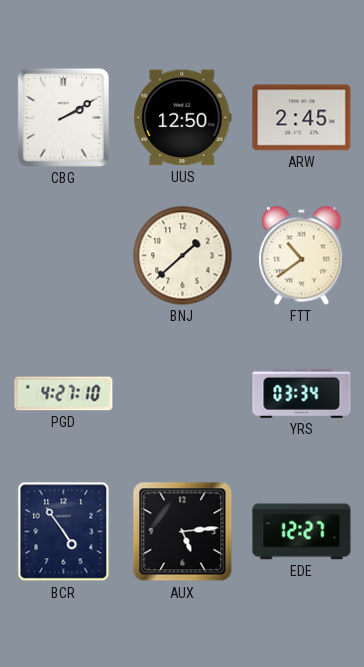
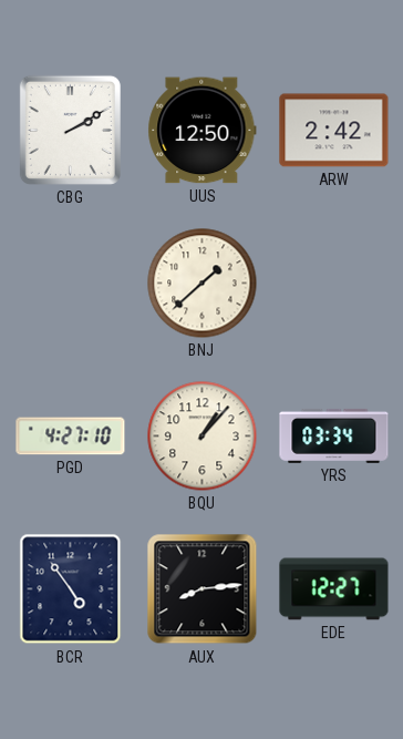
ARW: 2:45 -> 2:42
FTT: 10:39 -> none
BQU: none -> 1:07
AUX: 5:14 -> 8:14
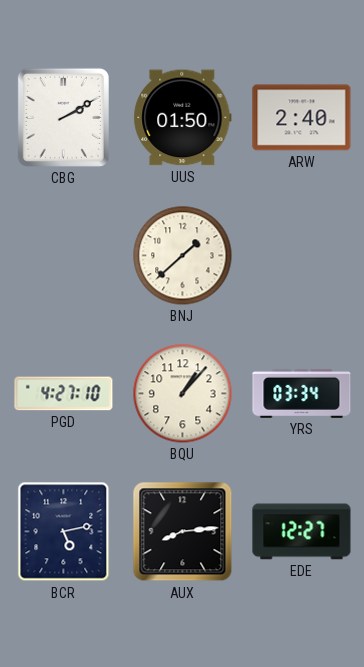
UUS: 12:50 -> 01:50
ARW: 2:42 -> 2:40
BCR: 4:54 -> 5:13
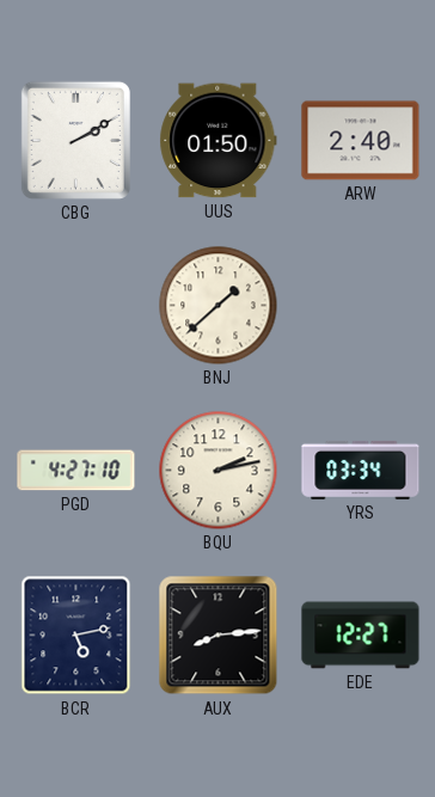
BQU: 1:07 -> 2:13
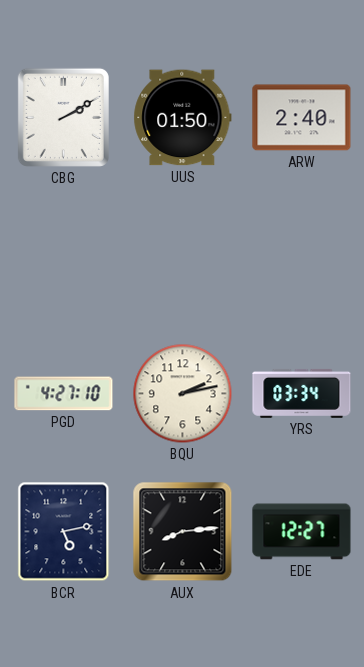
BNJ: 1:38 -> none
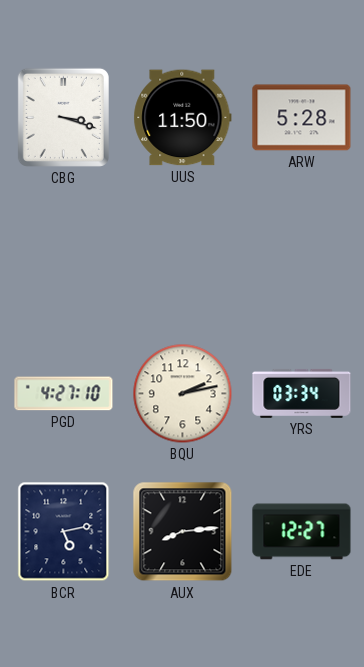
CBG: 2:10 -> 3:18
UUS: 01:50 -> 11:50
ARW: 2:40 -> 5:28
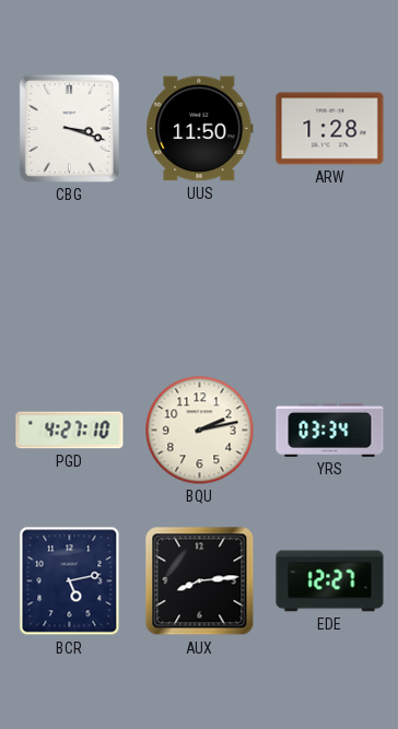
ARW: 5:28 -> 1:28
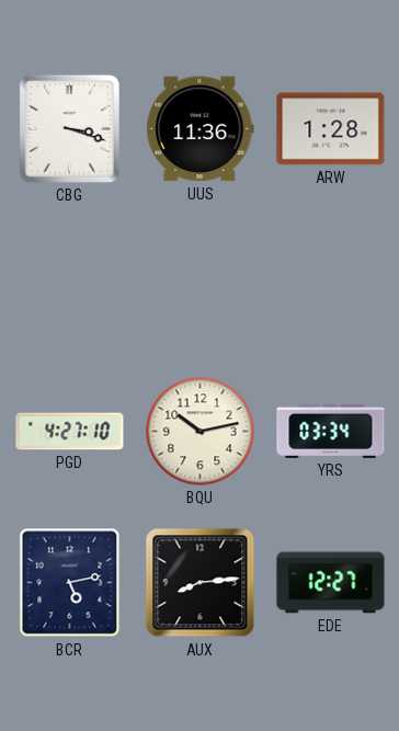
UUS: 11:50 -> 11:36
BQU: 2:13 -> 10:13
